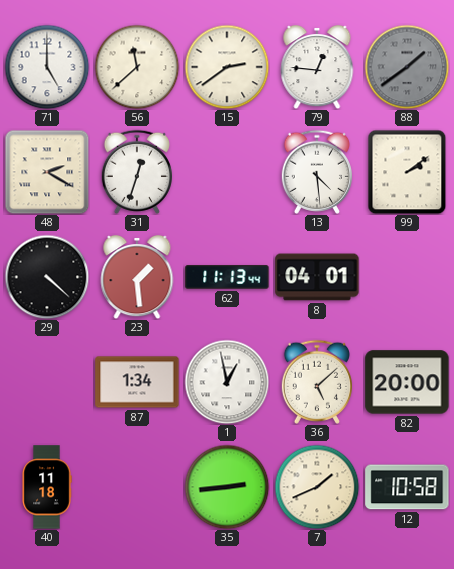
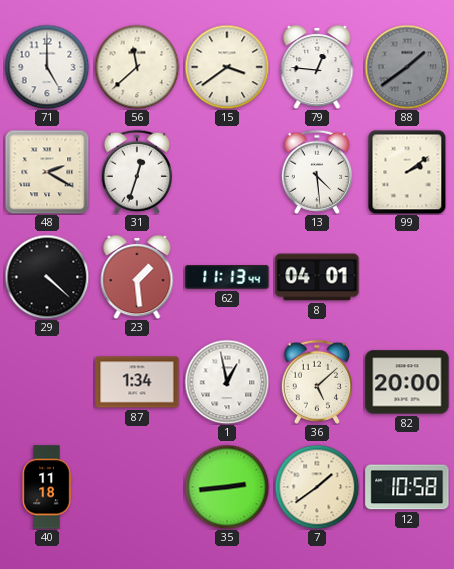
15: 2:39 -> 3:39
7: 1:41 -> 1:39
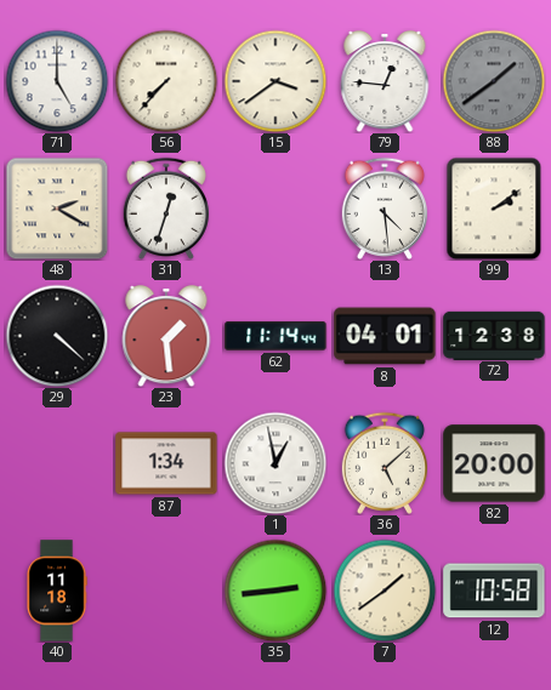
56: 11:38 -> 7:37
62: 11:13 -> 11:14
72: none -> 12:38
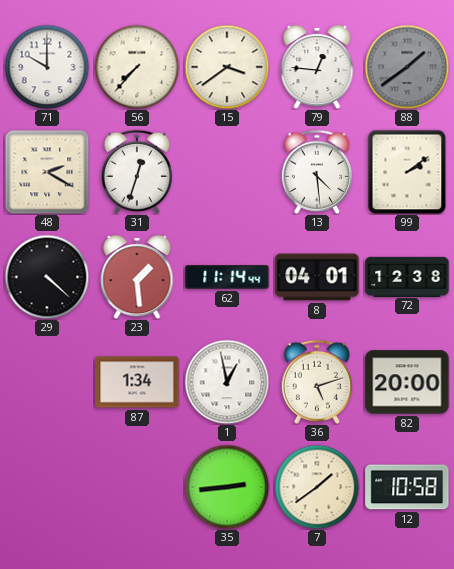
71: 5:00 -> 10:00
36: 5:08 -> 5:12
40: 11:18 -> none
